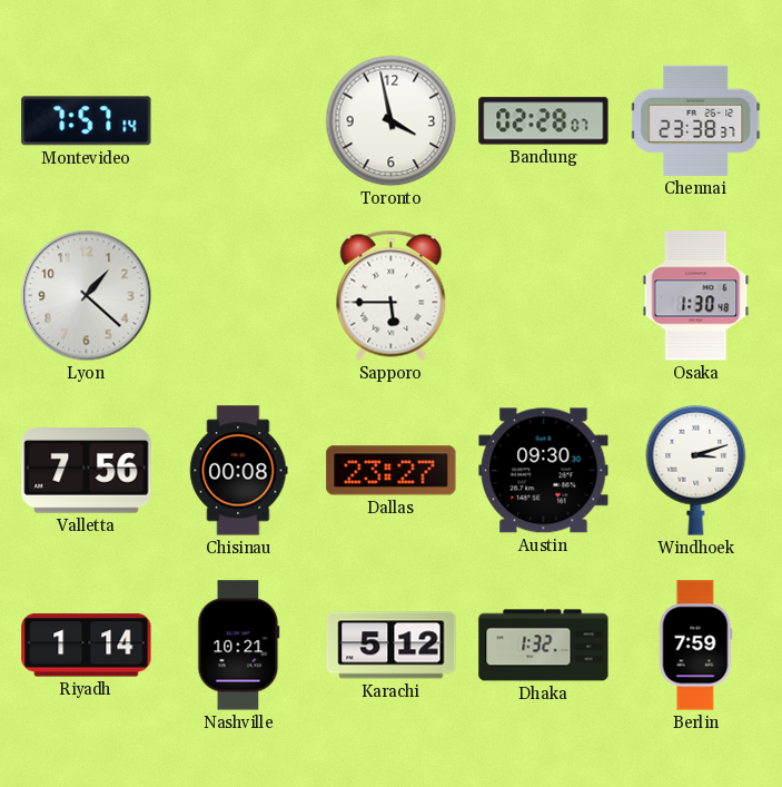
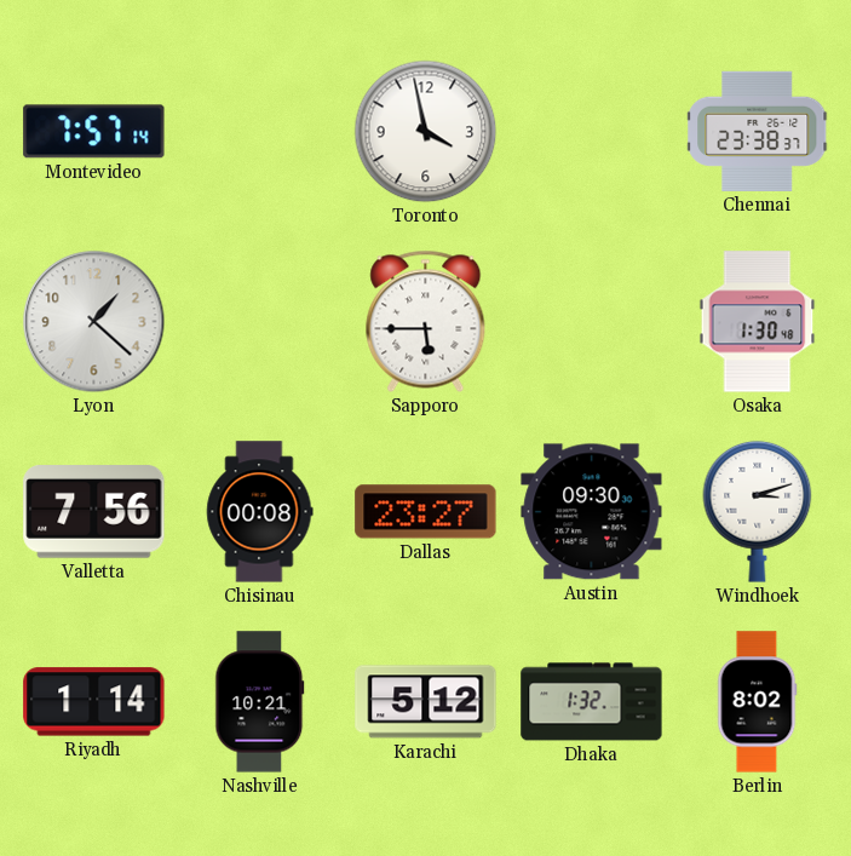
Bandung: 02:28 -> none
Berlin: 7:59 -> 8:02
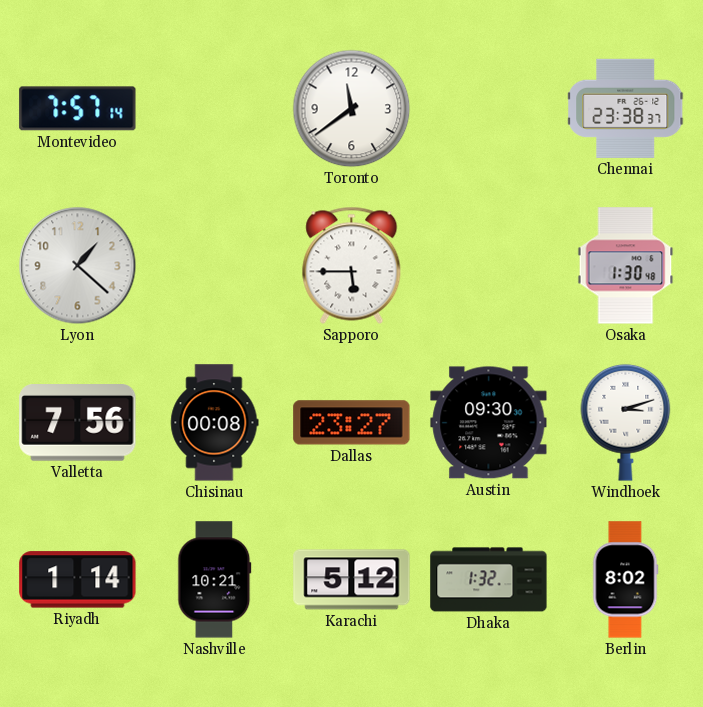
Toronto: 3:58 -> 11:39
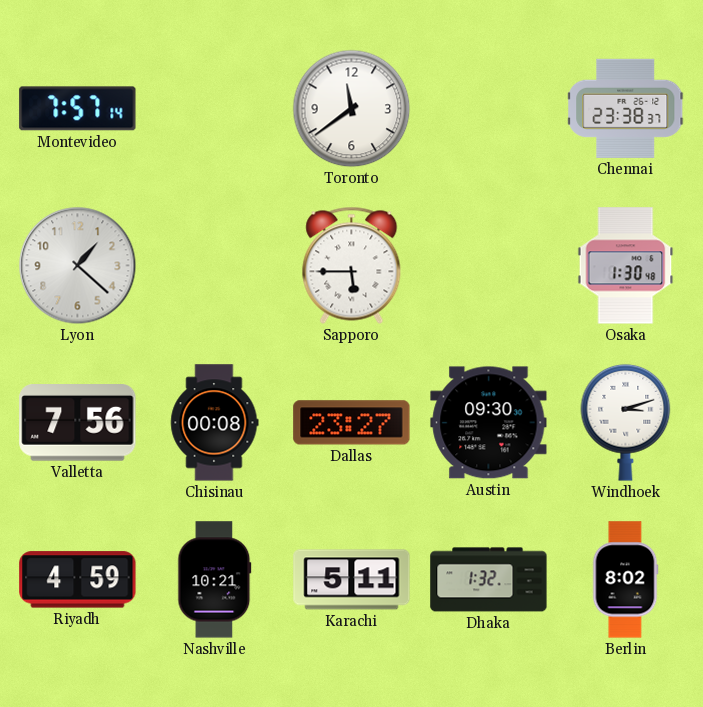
Riyadh: 1:14 -> 4:59
Karachi: 5:12 -> 5:11
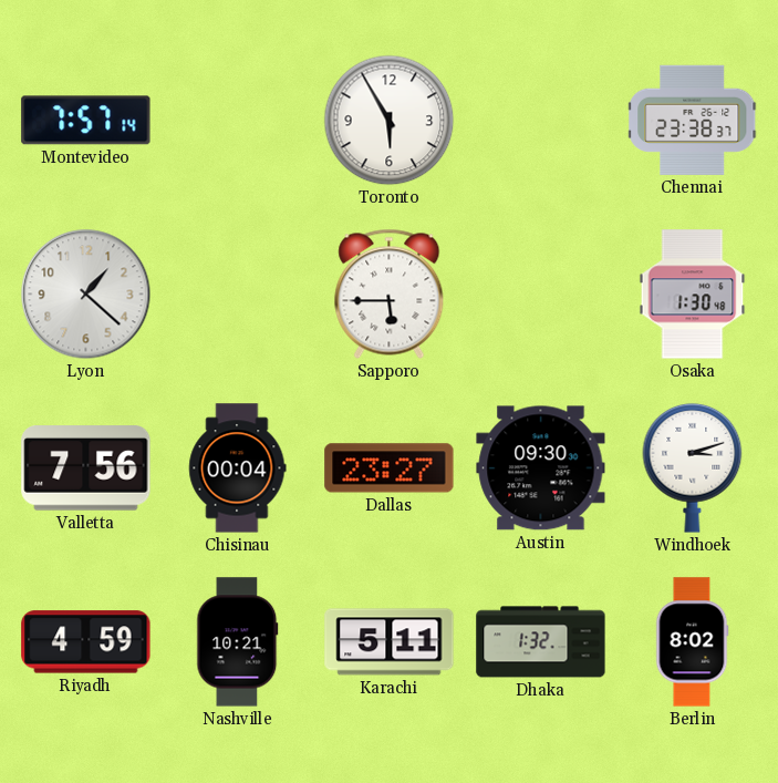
Toronto: 11:39 -> 5:55
Chisinau: 00:08 -> 00:04
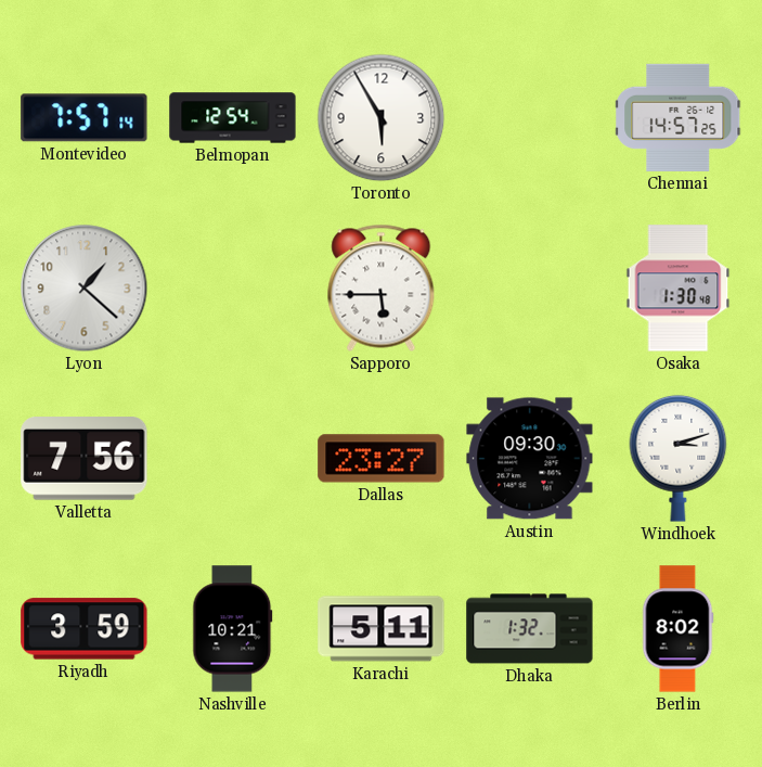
Belmopan: none -> 12:54
Chennai: 23:38 -> 14:57
Chisinau: 00:04 -> none
Riyadh: 4:59 -> 3:59
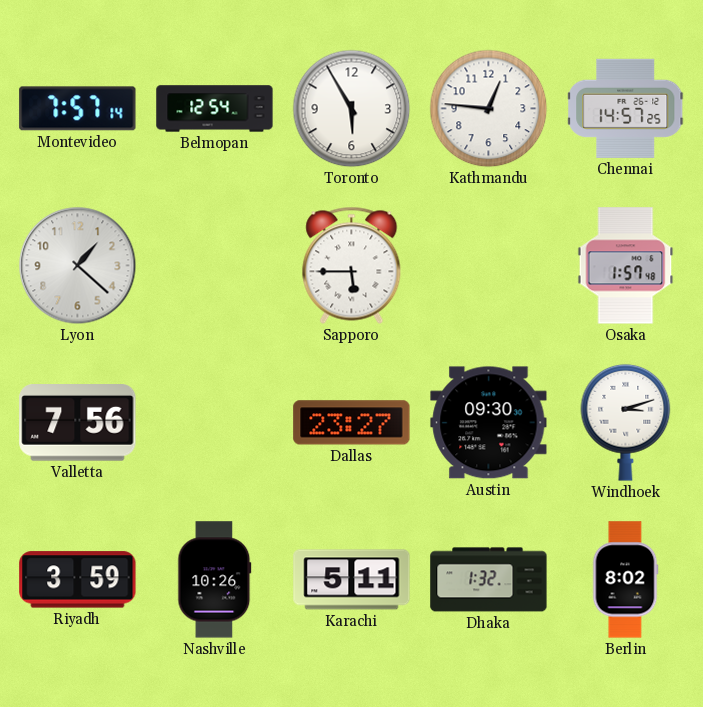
Kathmandu: none -> 12:46
Osaka: 1:30 -> 1:57
Nashville: 10:21 -> 10:26
